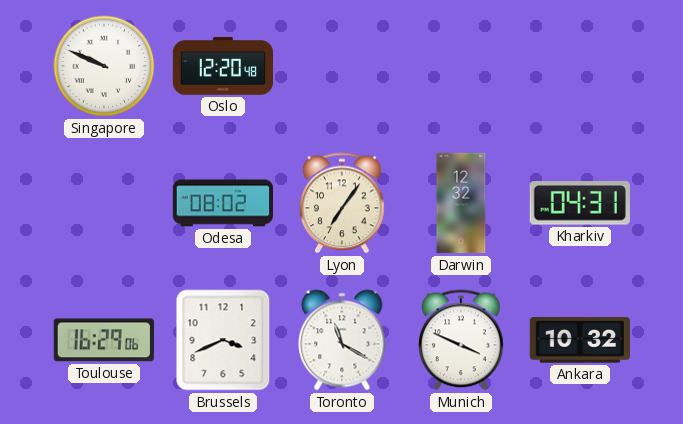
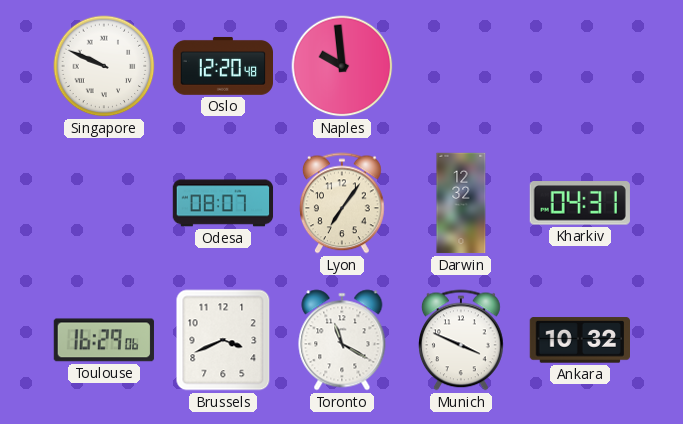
Naples: none -> 9:59
Odesa: 08:02 -> 08:07
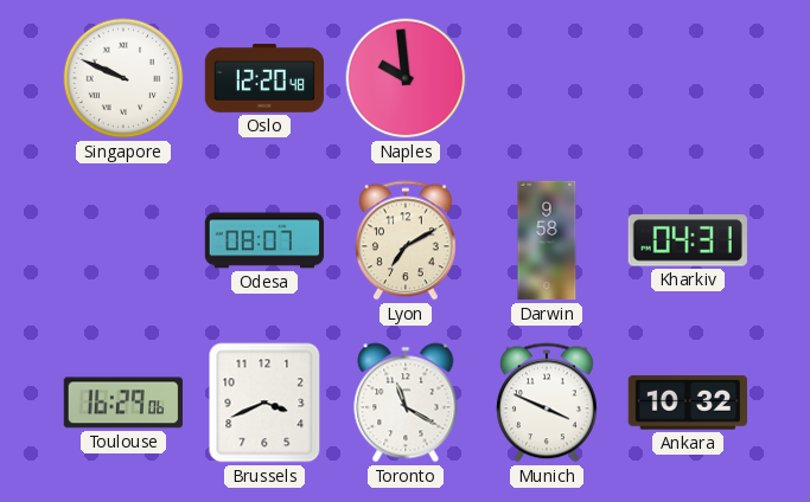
Lyon: 7:06 -> 7:10
Darwin: 12:32 -> 9:58
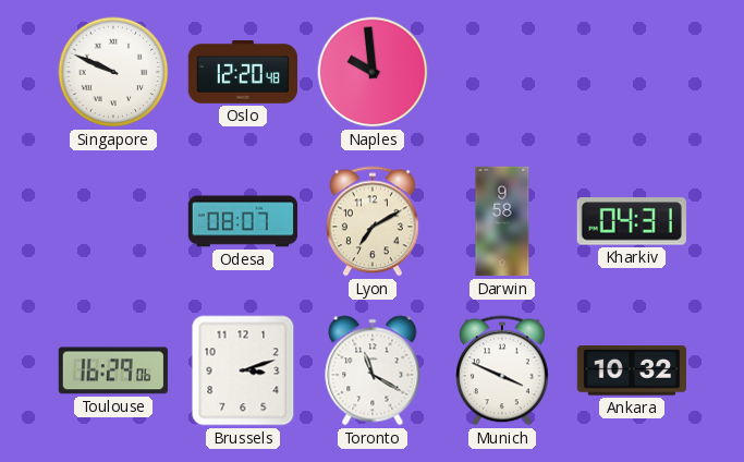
Brussels: 3:41 -> 3:12
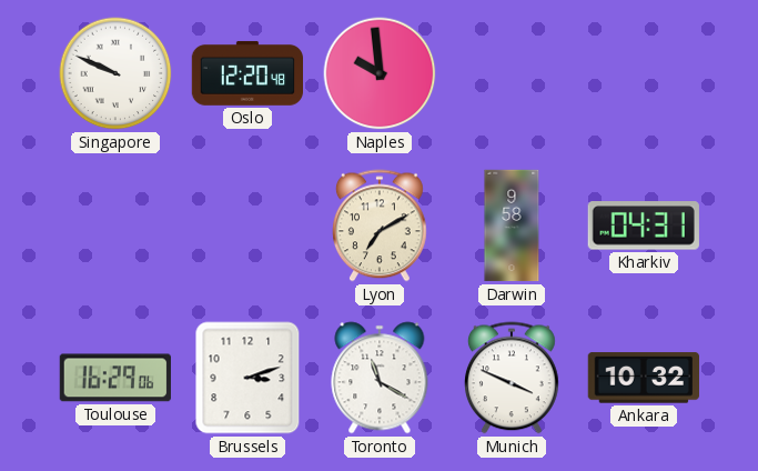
Odesa: 08:07 -> none
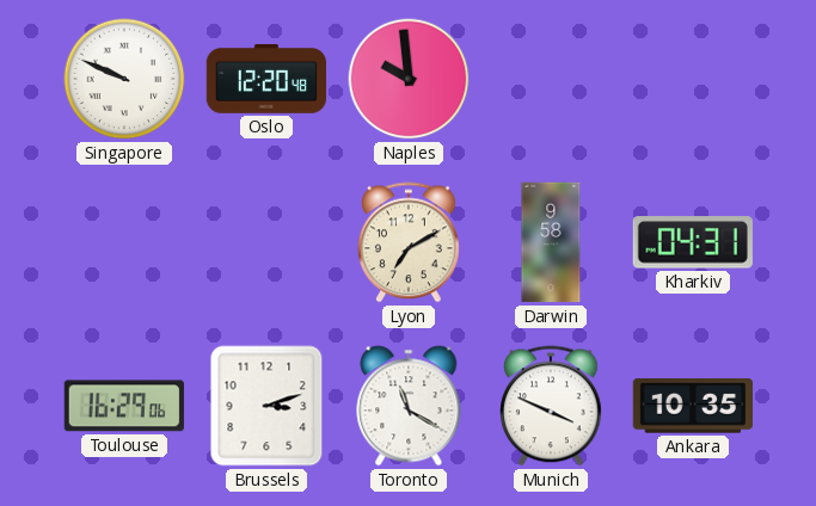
Ankara: 10:32 -> 10:35
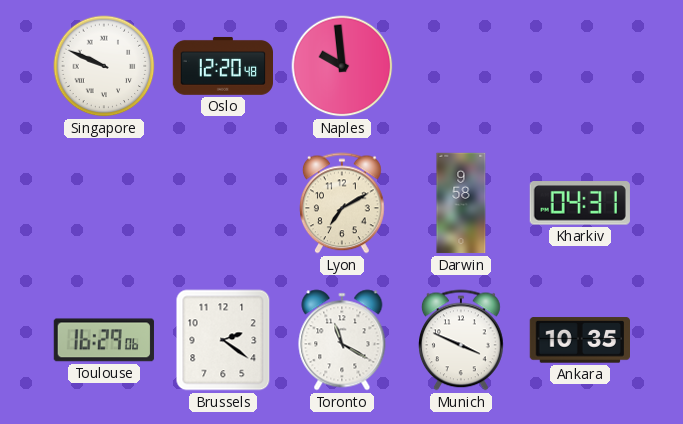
Brussels: 3:12 -> 2:21
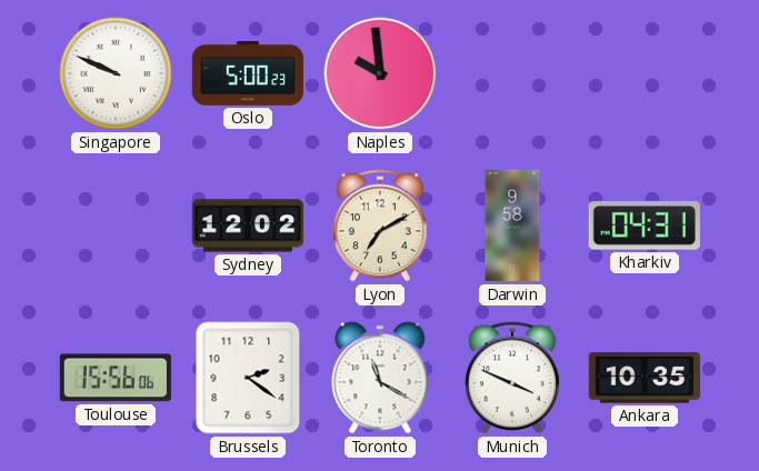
Oslo: 12:20 -> 5:00
Sydney: none -> 12:02
Toulouse: 16:29 -> 15:56
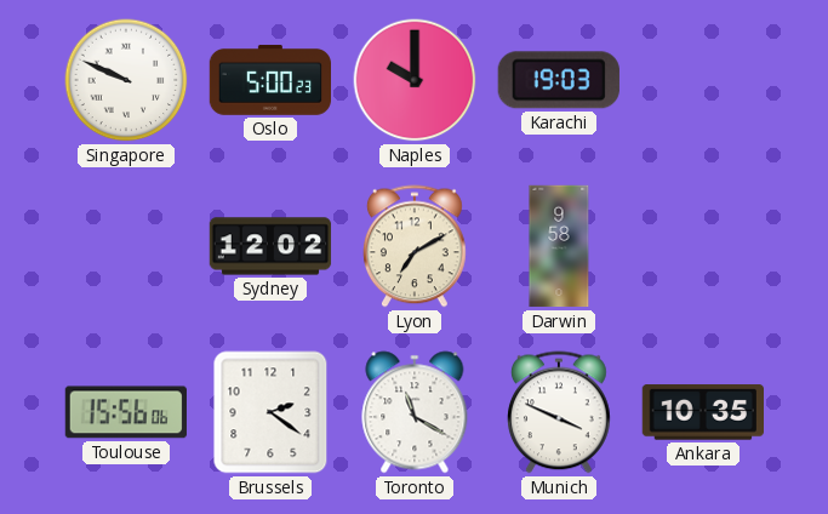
Naples: 9:59 -> 10:00
Karachi: none -> 19:03
Kharkiv: 04:31 -> none
